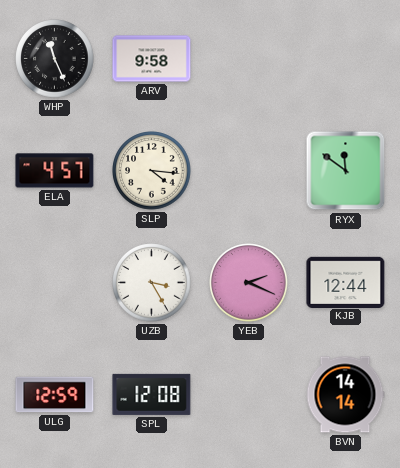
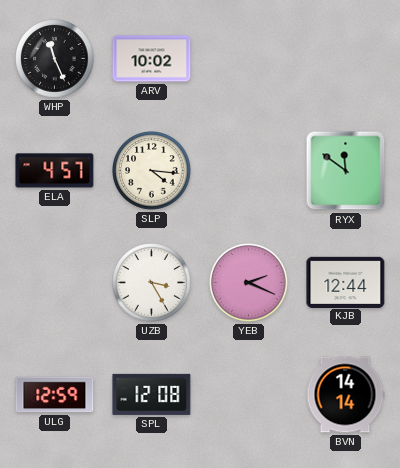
ARV: 9:58 -> 10:02
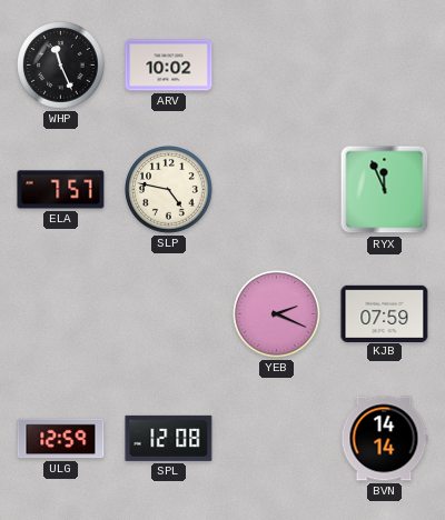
ELA: 4:57 -> 7:57
SLP: 4:16 -> 4:47
RYX: 11:51 -> 11:56
UZB: 3:25 -> none
KJB: 12:44 -> 07:59
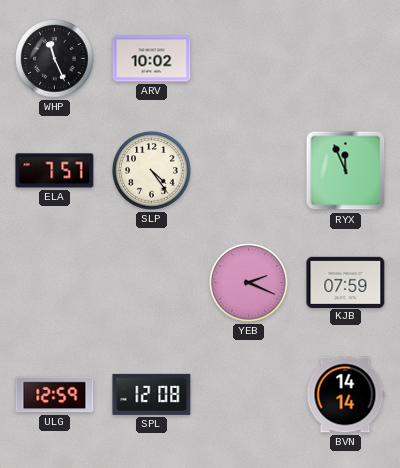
SLP: 4:47 -> 4:24
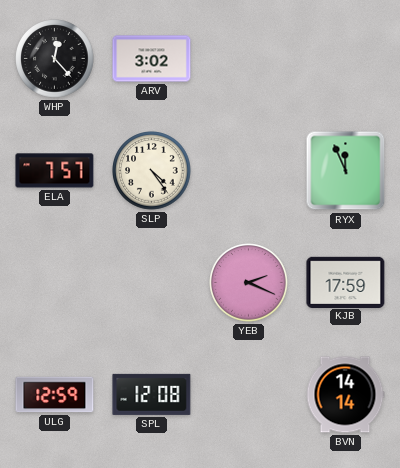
WHP: 11:26 -> 12:23
ARV: 10:02 -> 3:02
KJB: 07:59 -> 17:59
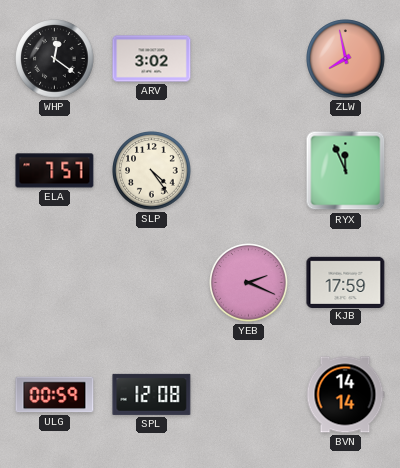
WHP: 12:23 -> 12:21
ZLW: none -> 7:58
ULG: 12:59 -> 00:59
